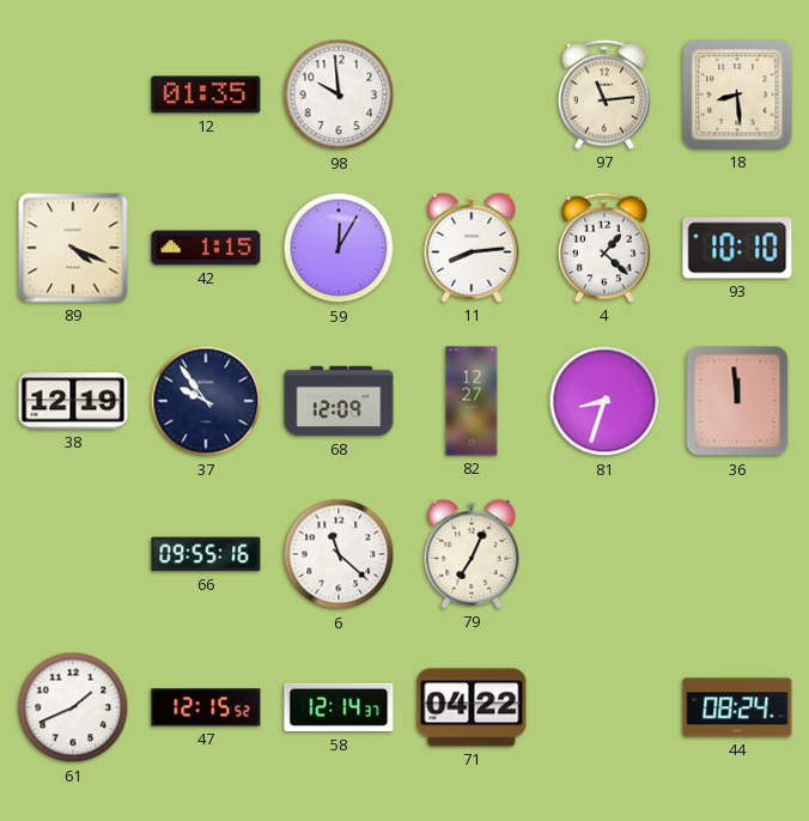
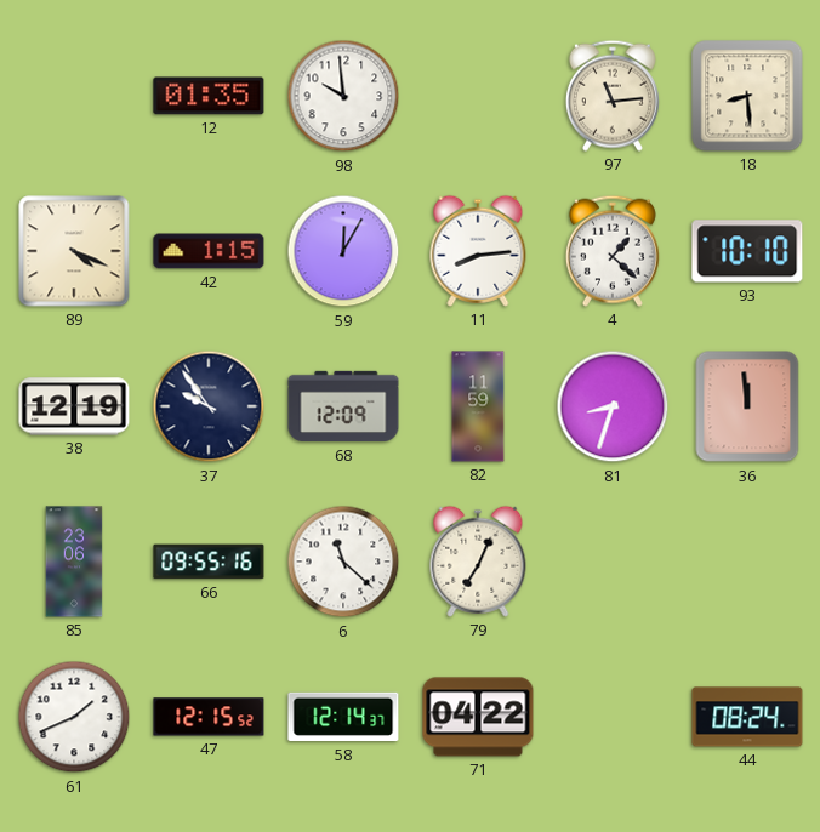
82: 12:27 -> 11:59
85: none -> 23:06
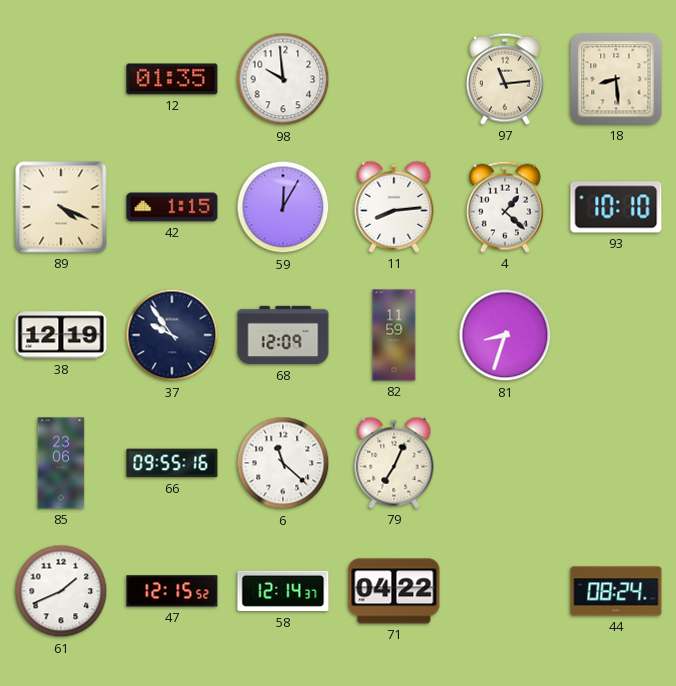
36: 11:59 -> none
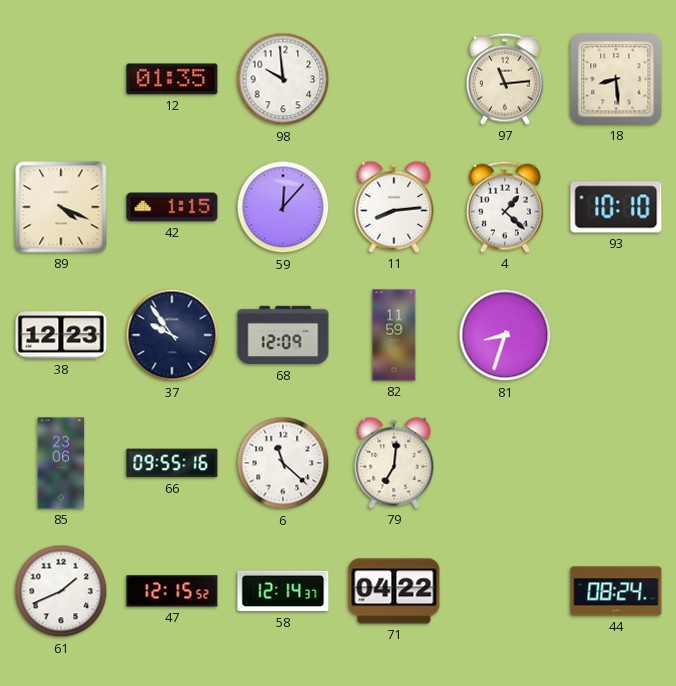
59: 12:05 -> 12:07
38: 12:19 -> 12:23
79: 7:04 -> 7:01
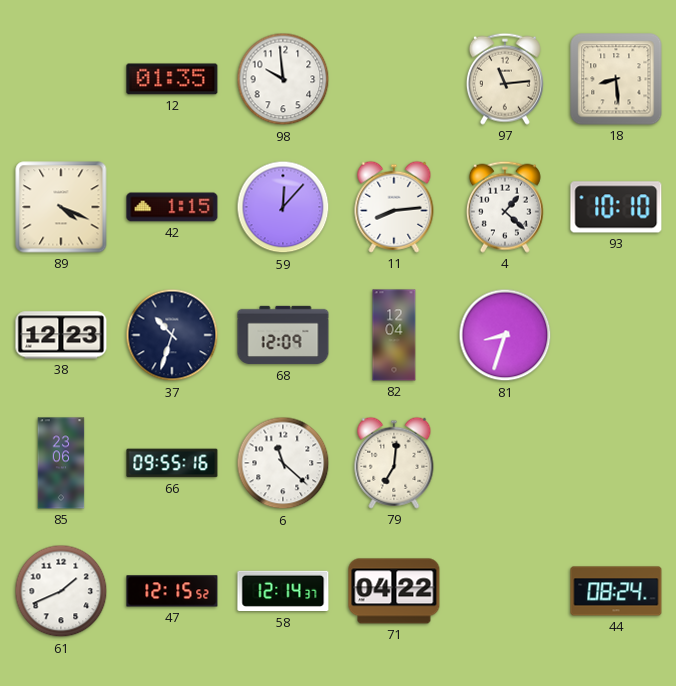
37: 9:54 -> 10:33
82: 11:59 -> 12:04
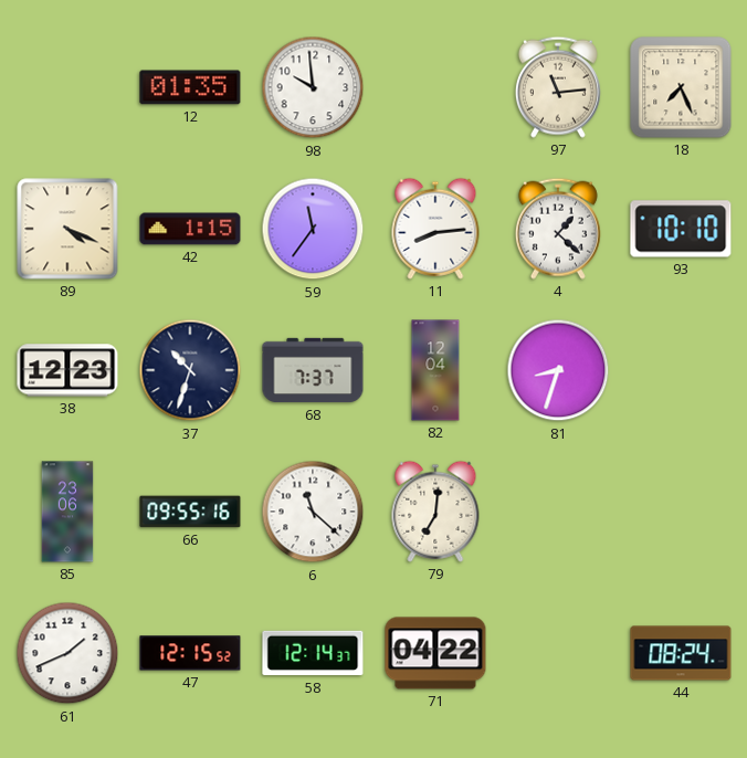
18: 8:29 -> 7:26
59: 12:07 -> 11:36
68: 12:09 -> 7:37
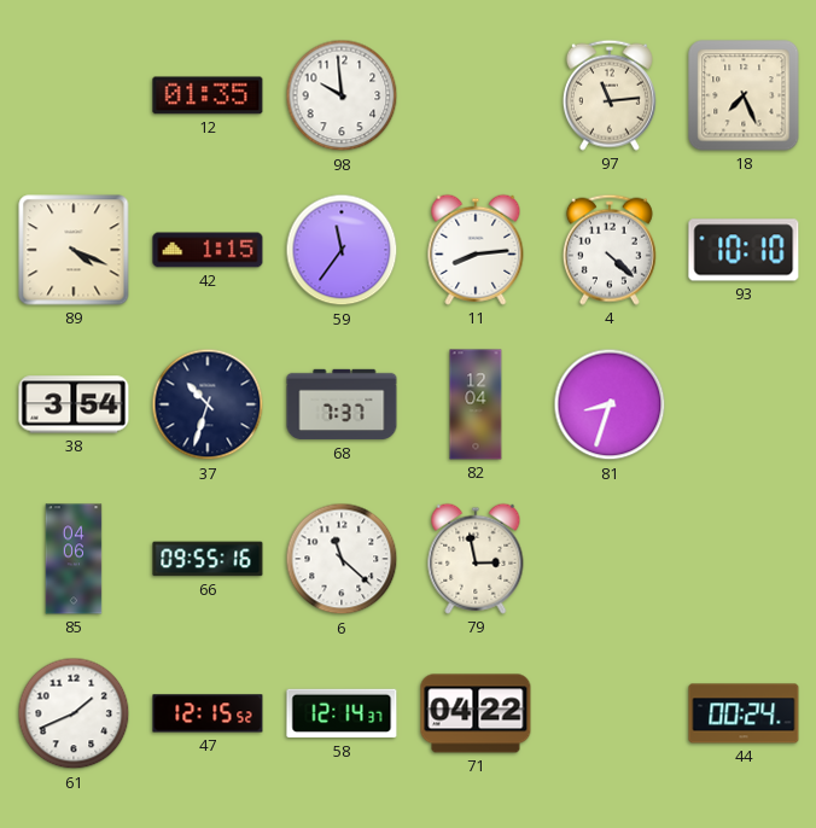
4: 1:22 -> 4:22
38: 12:23 -> 3:54
85: 23:06 -> 04:06
79: 7:01 -> 2:58
44: 08:24 -> 00:24
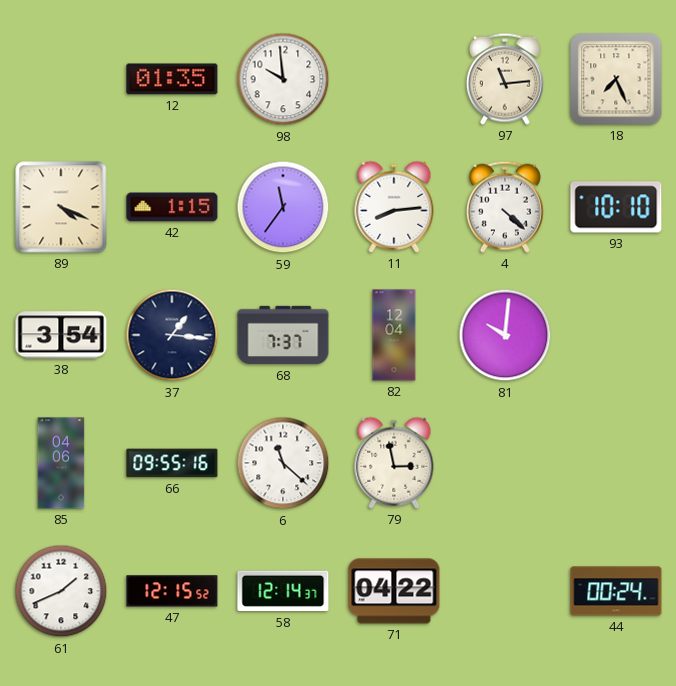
37: 10:33 -> 1:16
81: 8:33 -> 10:01
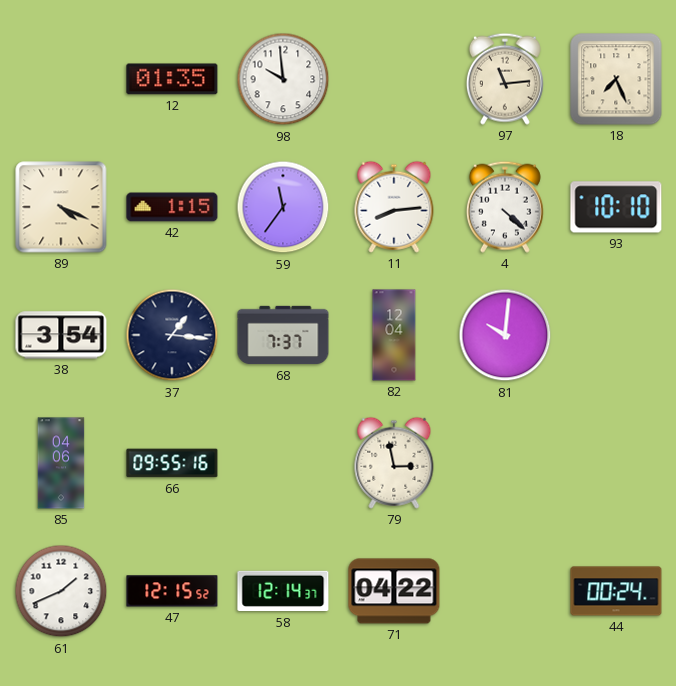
6: 11:22 -> none
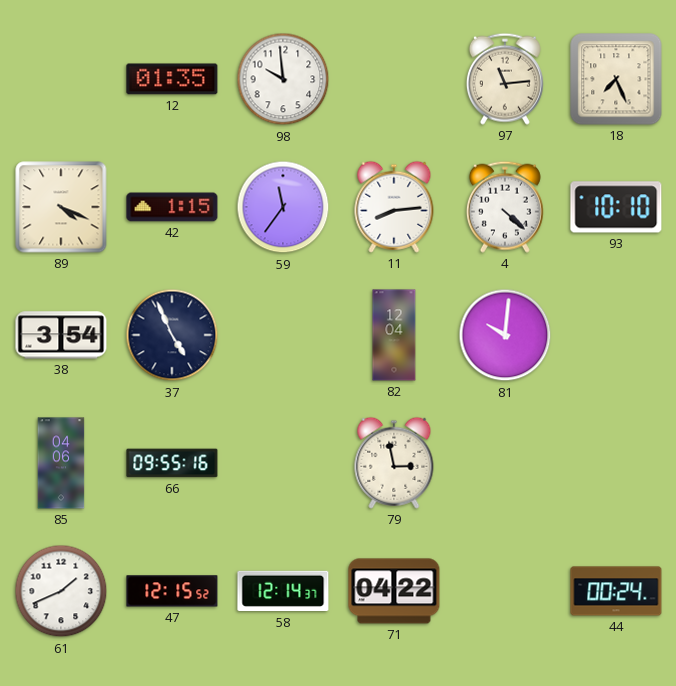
37: 1:16 -> 4:56
68: 7:37 -> none
